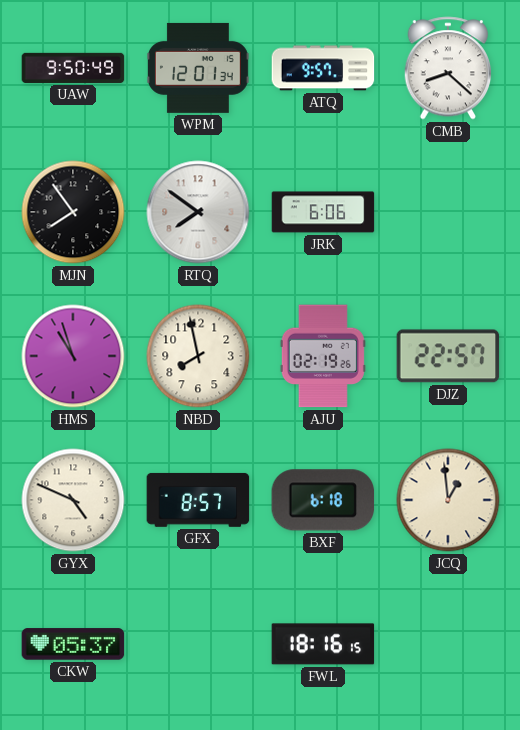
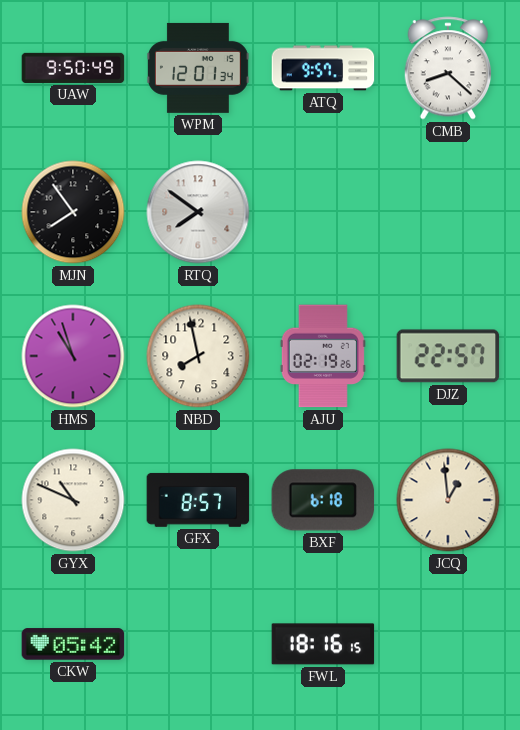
JRK: 6:06 -> none
GYX: 4:49 -> 10:49
CKW: 05:37 -> 05:42
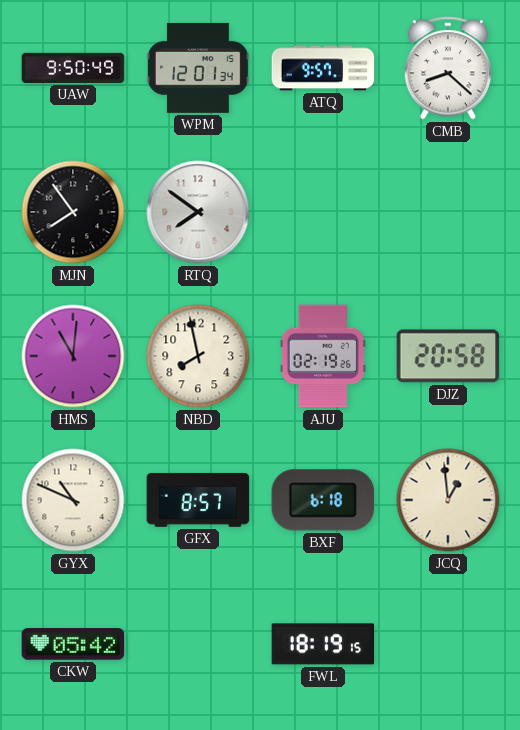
HMS: 10:57 -> 11:01
DJZ: 22:57 -> 20:58
FWL: 18:16 -> 18:19
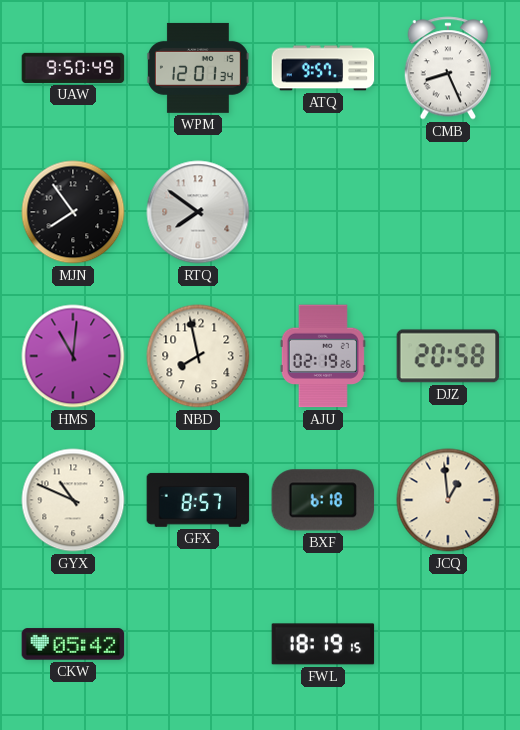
CMB: 8:22 -> 8:26
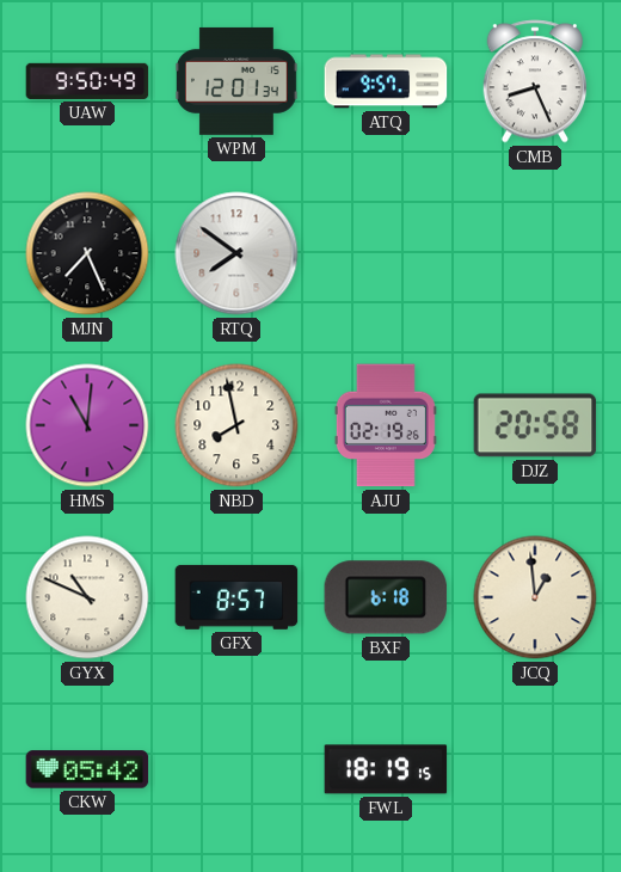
MJN: 7:54 -> 7:26
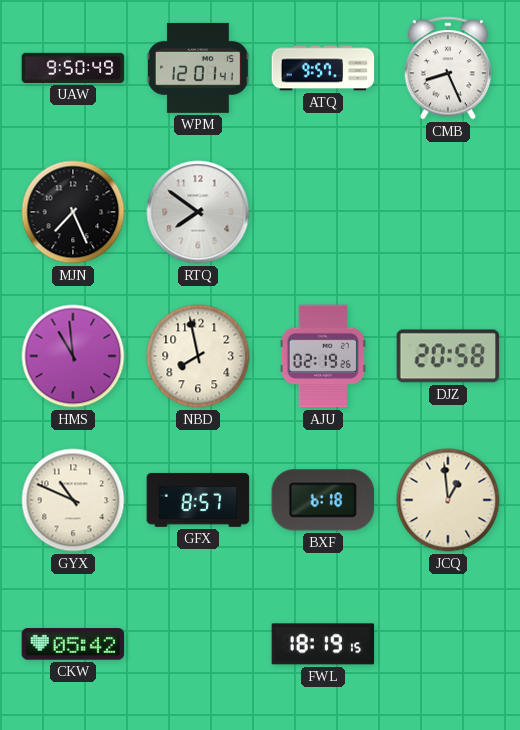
WPM: 12:01:34 -> 12:01:41
HMS: 11:01 -> 10:59
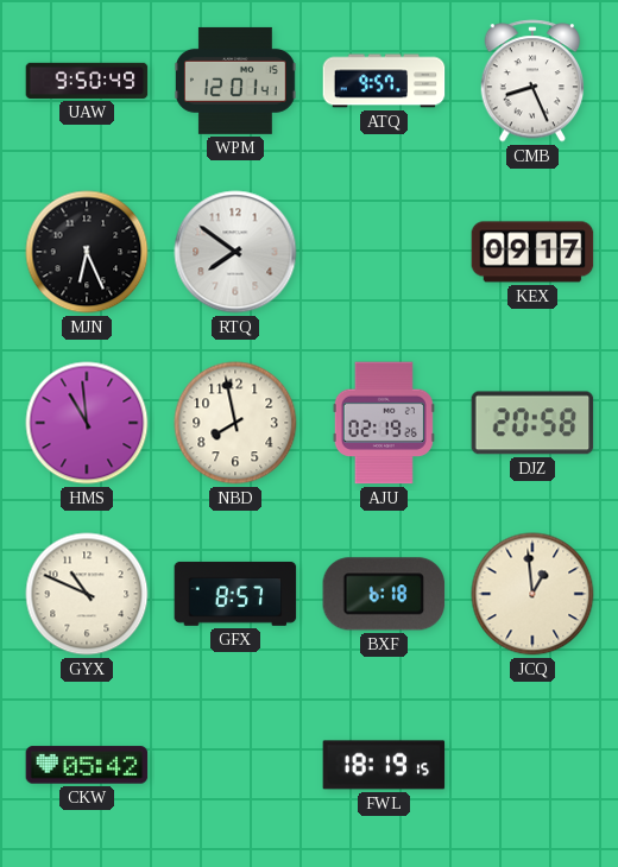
MJN: 7:26 -> 6:26
KEX: none -> 09:17
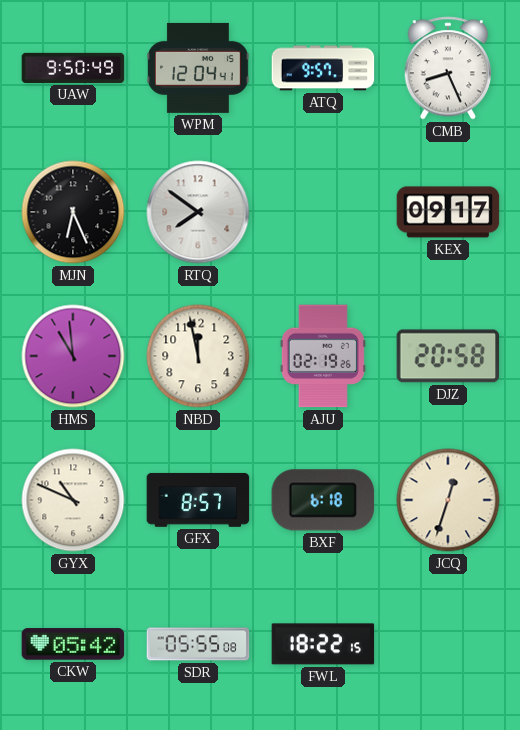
WPM: 12:01 -> 12:04
NBD: 7:58 -> 11:58
JCQ: 12:59 -> 12:33
SDR: none -> 05:55
FWL: 18:19 -> 18:22
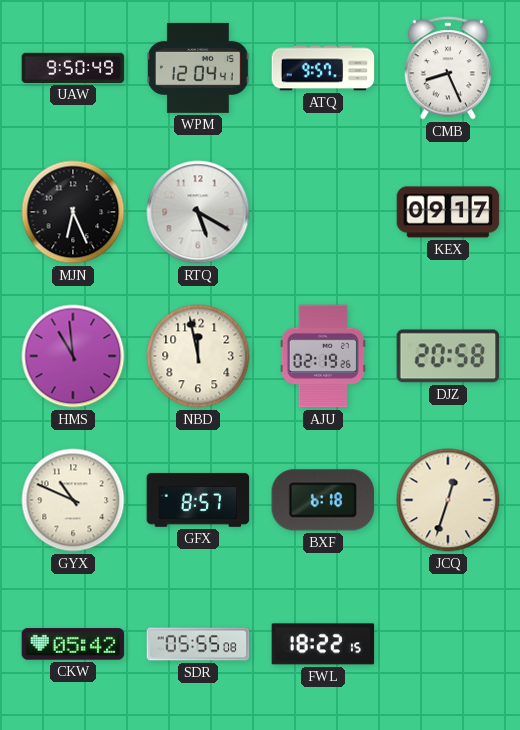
RTQ: 7:51 -> 5:20
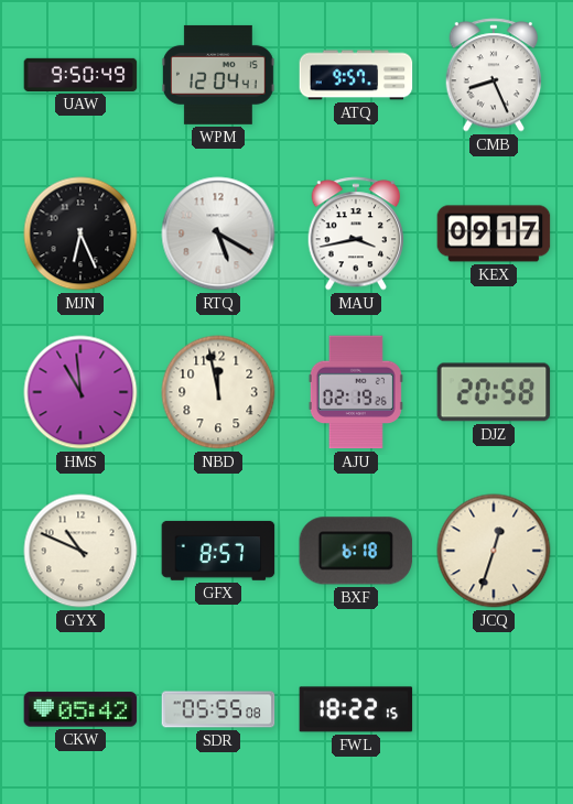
MAU: none -> 3:43
